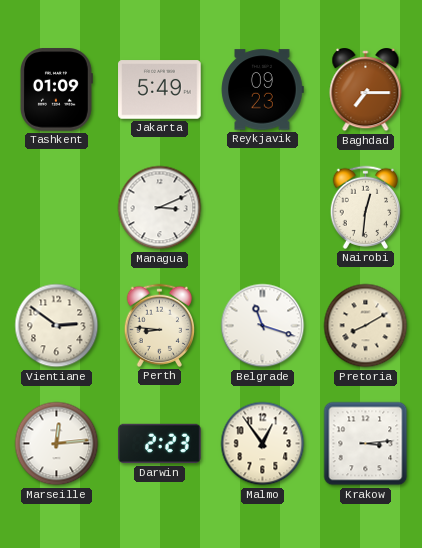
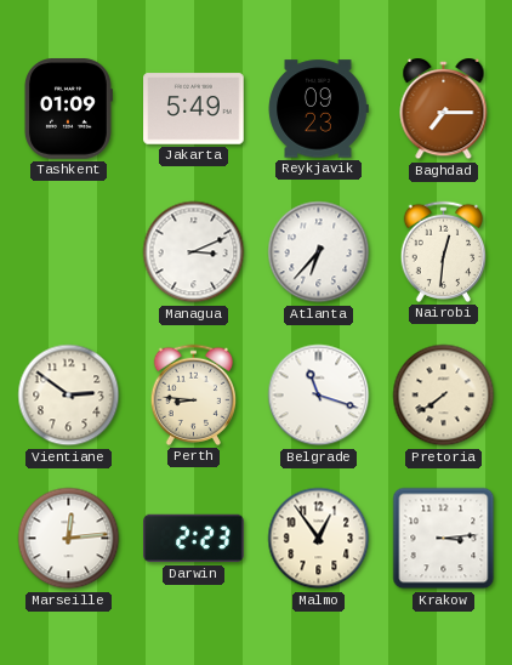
Atlanta: none -> 6:37
Pretoria: 8:10 -> 7:39
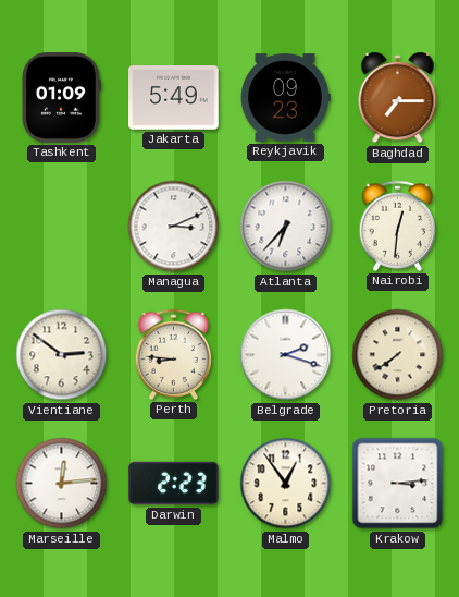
Belgrade: 11:18 -> 2:18
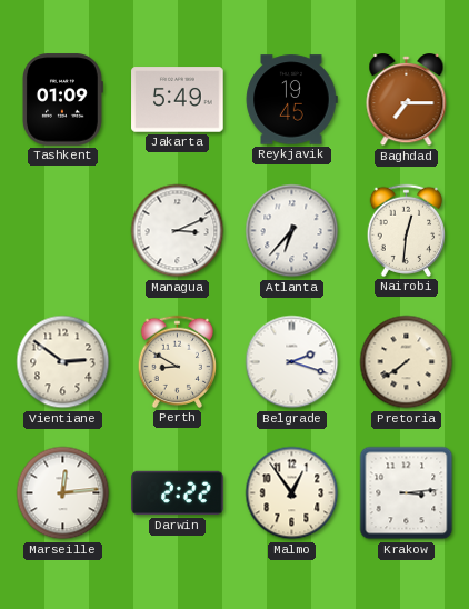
Reykjavik: 09:23 -> 19:45
Perth: 8:46 -> 8:50
Darwin: 2:23 -> 2:22
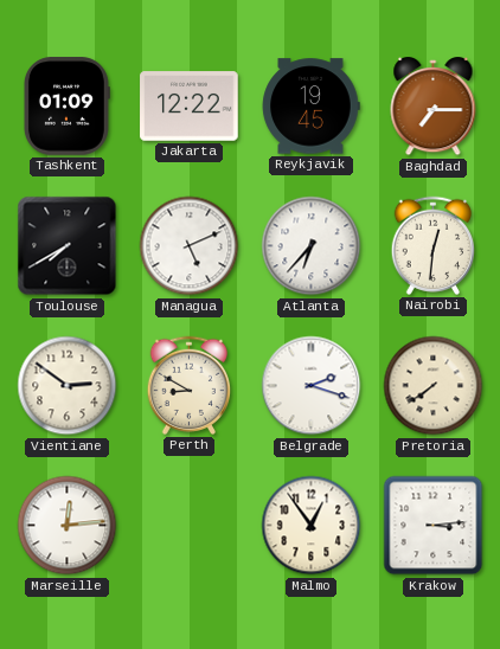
Jakarta: 5:49 -> 12:22
Toulouse: none -> 7:40
Managua: 3:11 -> 5:11
Darwin: 2:22 -> none
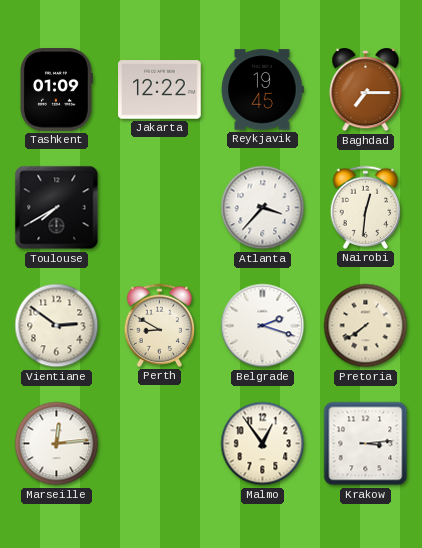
Managua: 5:11 -> none
Atlanta: 6:37 -> 3:37
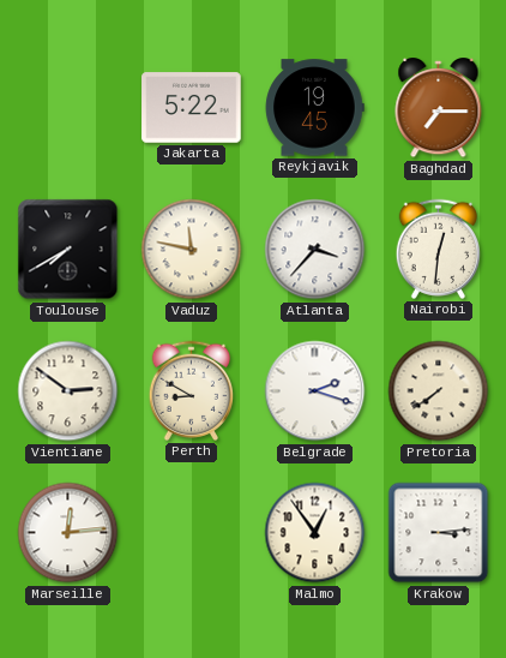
Tashkent: 01:09 -> none
Jakarta: 12:22 -> 5:22
Vaduz: none -> 11:47
